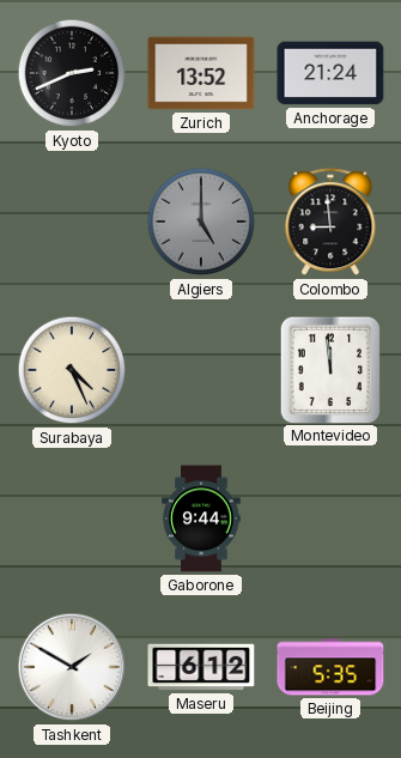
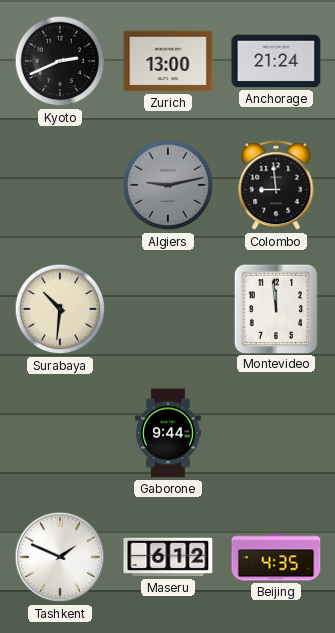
Zurich: 13:52 -> 13:00
Algiers: 5:00 -> 9:13
Surabaya: 4:26 -> 10:31
Tashkent: 1:50 -> 1:49
Beijing: 5:35 -> 4:35
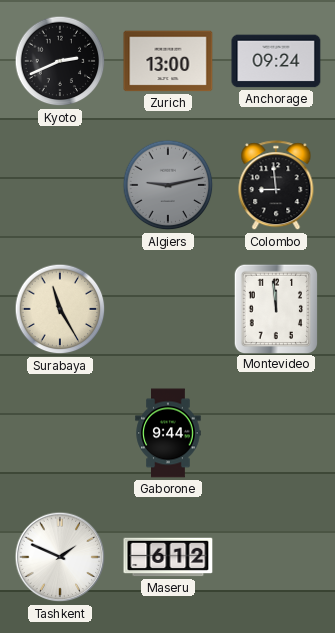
Anchorage: 21:24 -> 09:24
Surabaya: 10:31 -> 11:25
Beijing: 4:35 -> none
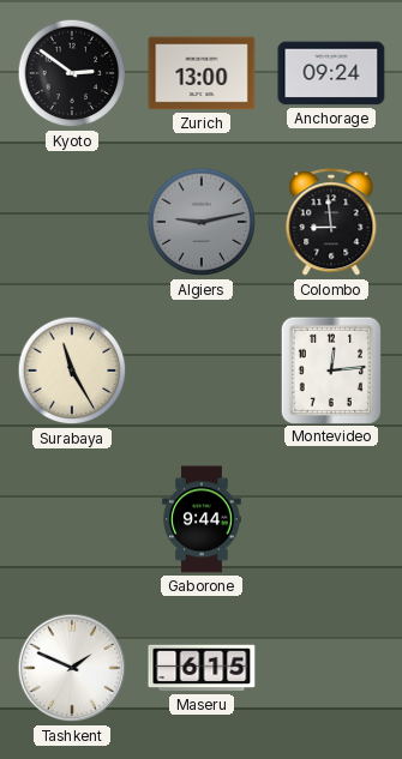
Kyoto: 2:41 -> 2:51
Montevideo: 11:59 -> 12:14
Maseru: 6:12 -> 6:15
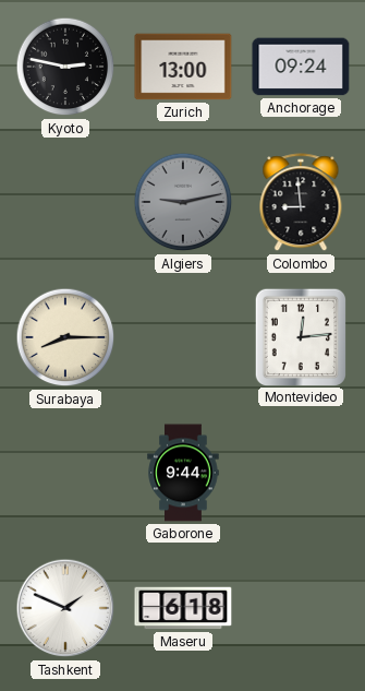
Kyoto: 2:51 -> 2:47
Surabaya: 11:25 -> 8:15
Maseru: 6:15 -> 6:18
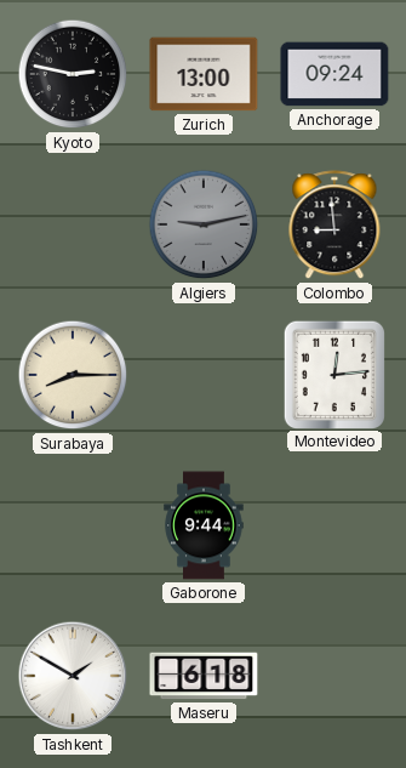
Tashkent: 1:49 -> 1:50
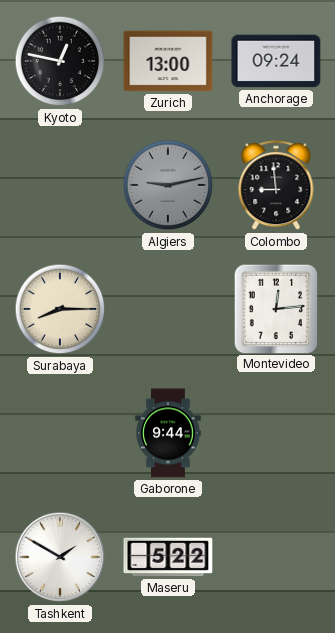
Kyoto: 2:47 -> 12:47
Maseru: 6:18 -> 5:22
